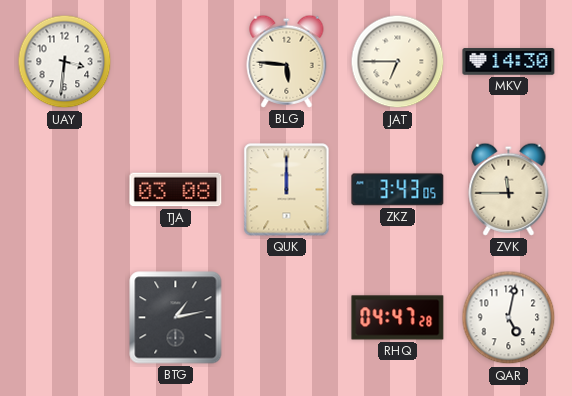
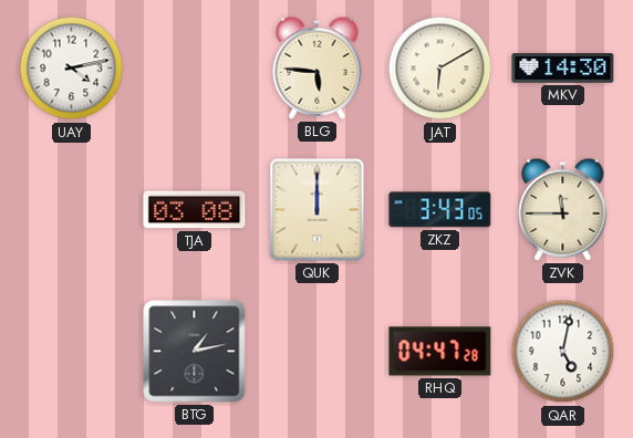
UAY: 3:31 -> 4:13
JAT: 6:45 -> 6:10
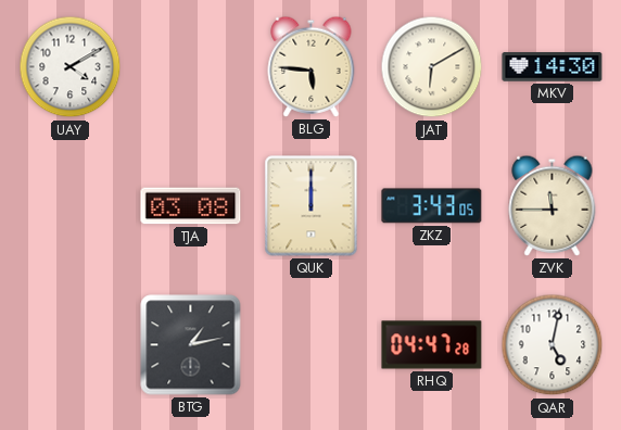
UAY: 4:13 -> 4:10
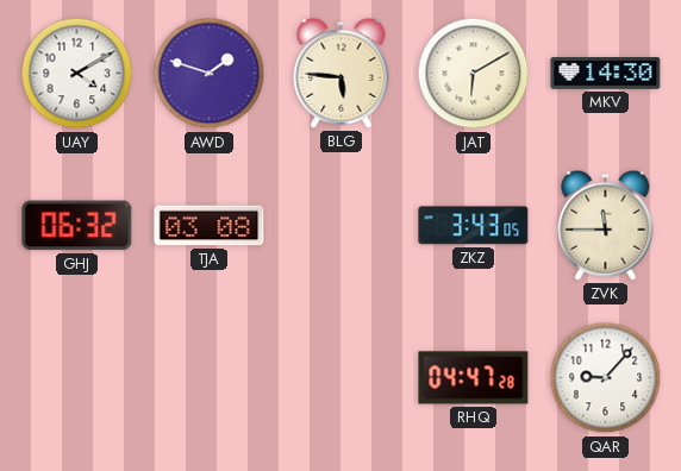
AWD: none -> 1:48
GHJ: none -> 06:32
QUK: 12:00 -> none
BTG: 1:13 -> none
QAR: 5:02 -> 9:07
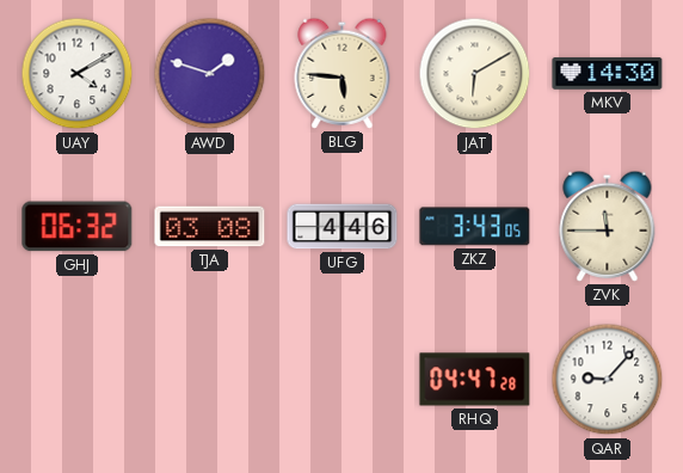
UFG: none -> 4:46
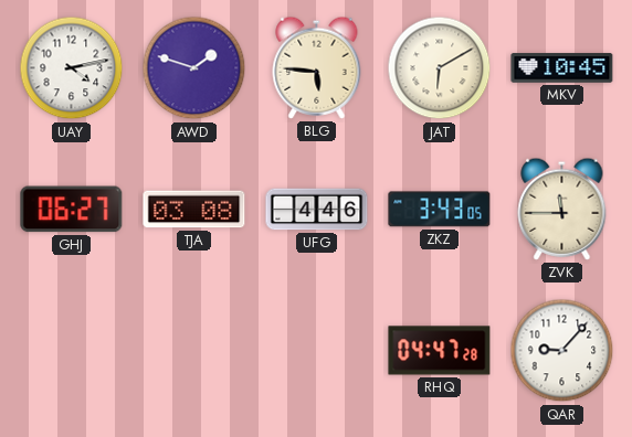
UAY: 4:10 -> 4:13
MKV: 14:30 -> 10:45
GHJ: 06:32 -> 06:27
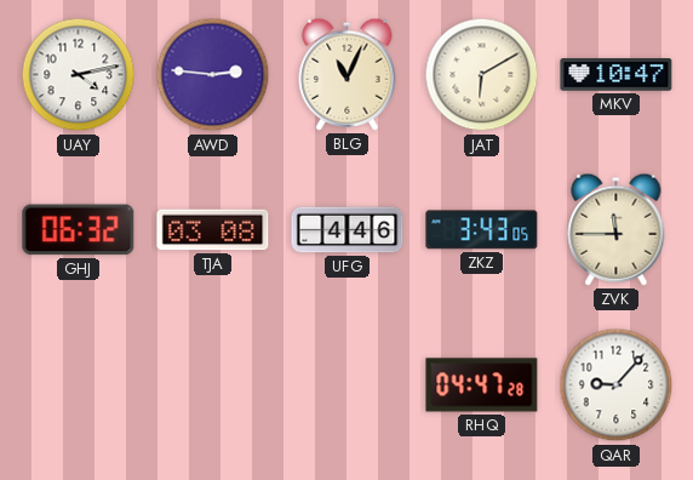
AWD: 1:48 -> 2:46
BLG: 5:46 -> 11:04
MKV: 10:45 -> 10:47
GHJ: 06:27 -> 06:32
